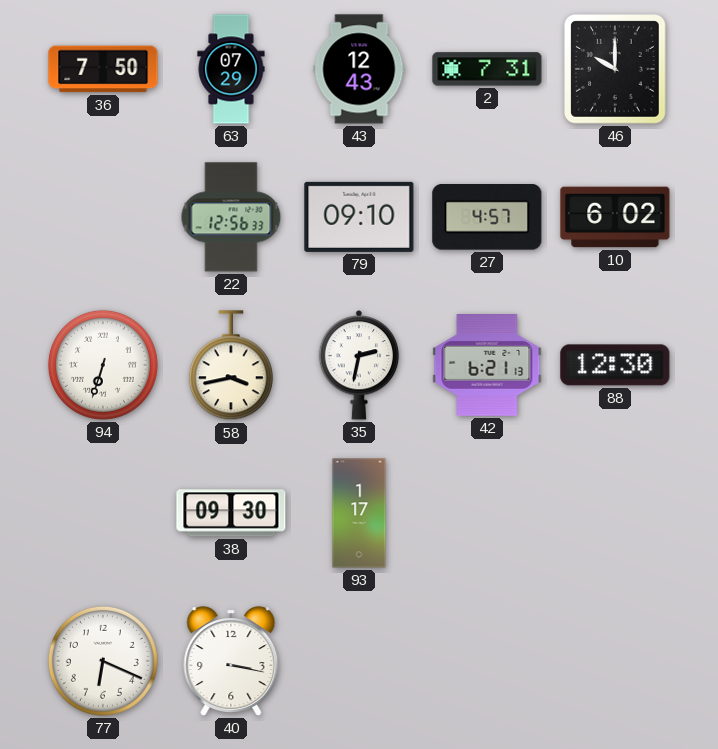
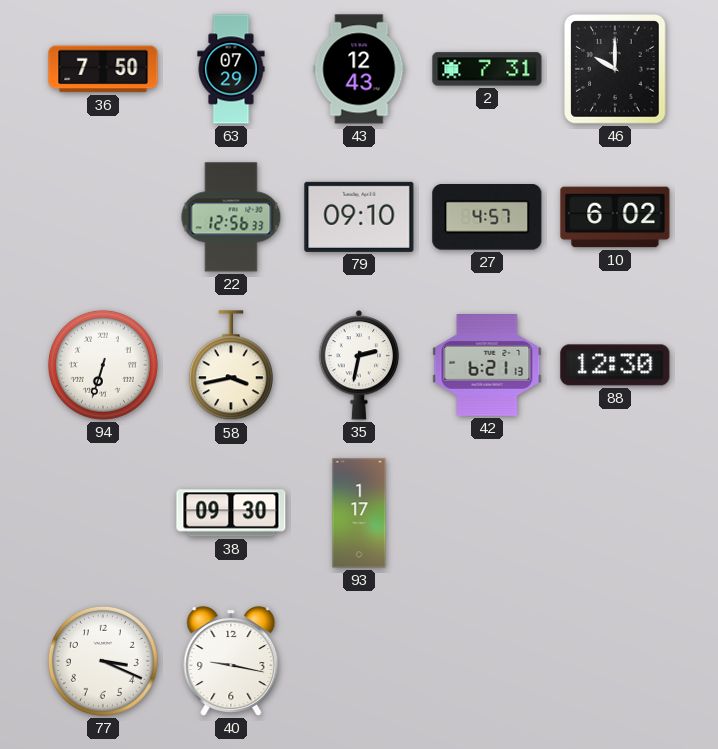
77: 6:19 -> 3:19
40: 3:17 -> 9:17
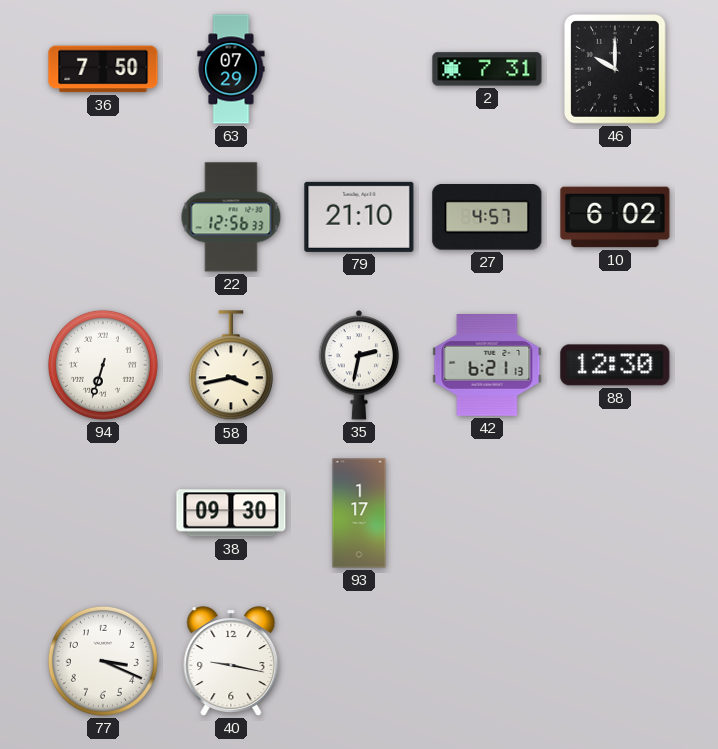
43: 12:43 -> none
79: 09:10 -> 21:10
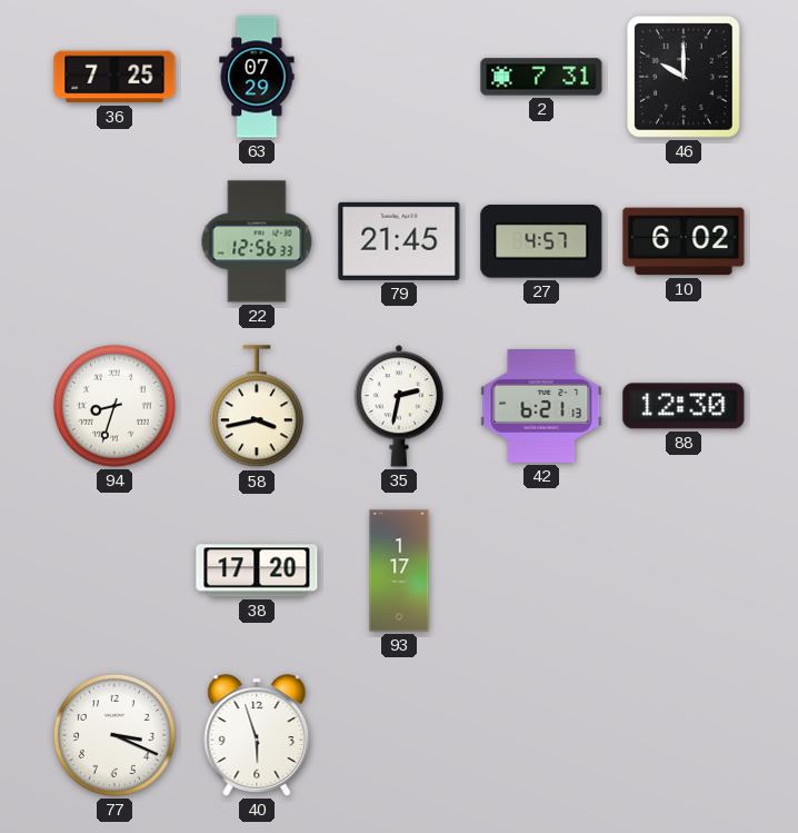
36: 7:50 -> 7:25
79: 21:10 -> 21:45
94: 6:33 -> 8:33
38: 09:30 -> 17:20
40: 9:17 -> 5:57
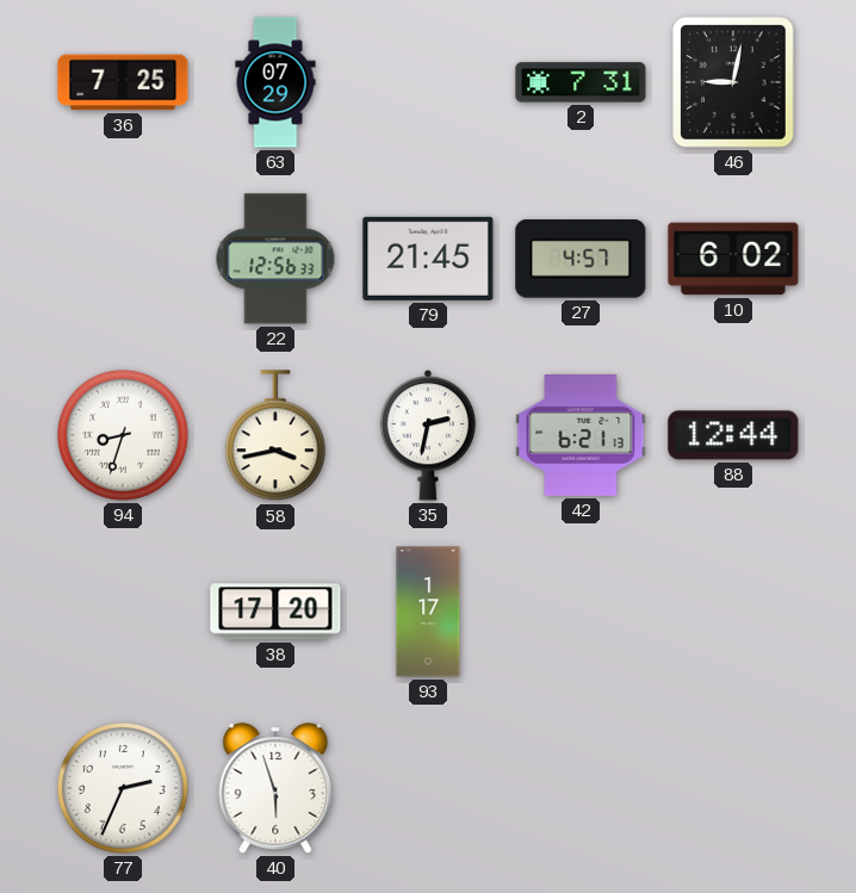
46: 10:00 -> 9:02
88: 12:30 -> 12:44
77: 3:19 -> 2:34
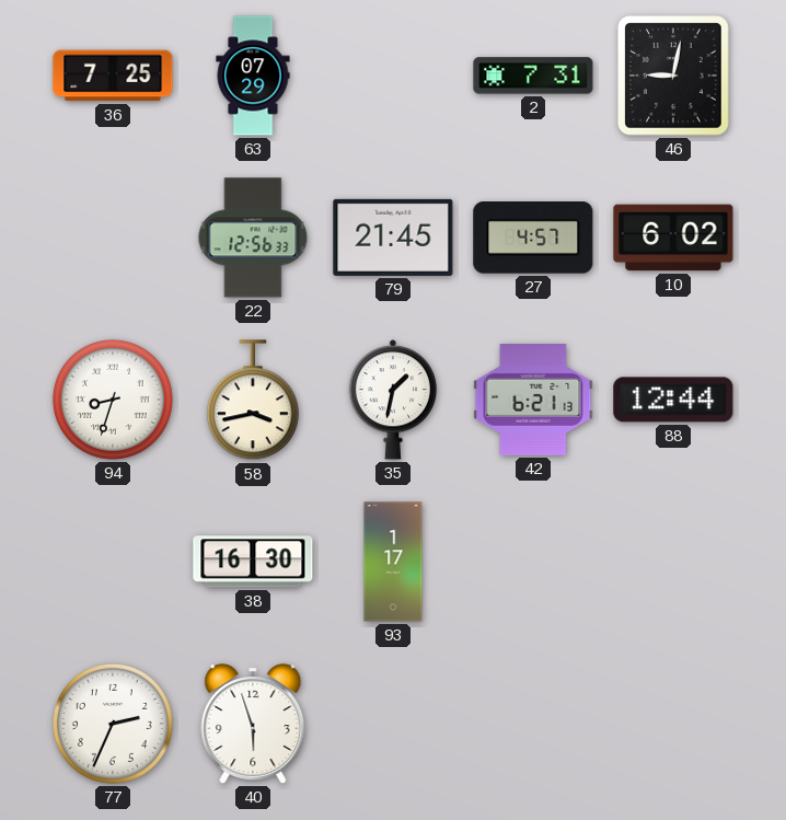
35: 2:32 -> 1:32
38: 17:20 -> 16:30
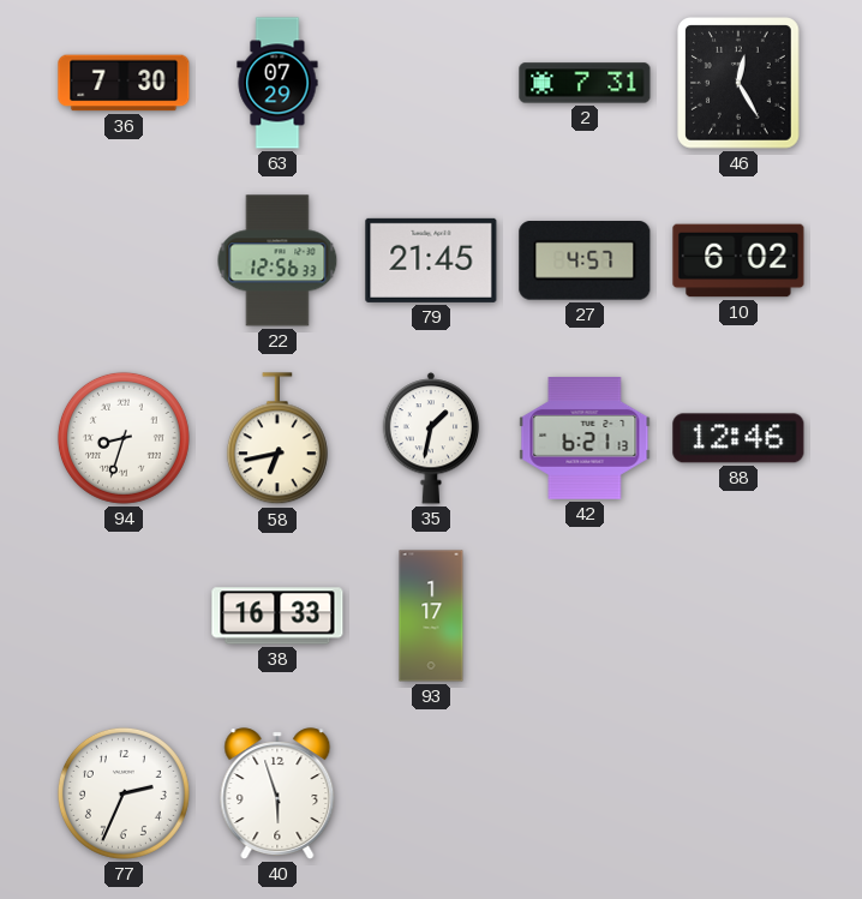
36: 7:25 -> 7:30
46: 9:02 -> 12:25
58: 3:43 -> 6:43
88: 12:44 -> 12:46
38: 16:30 -> 16:33
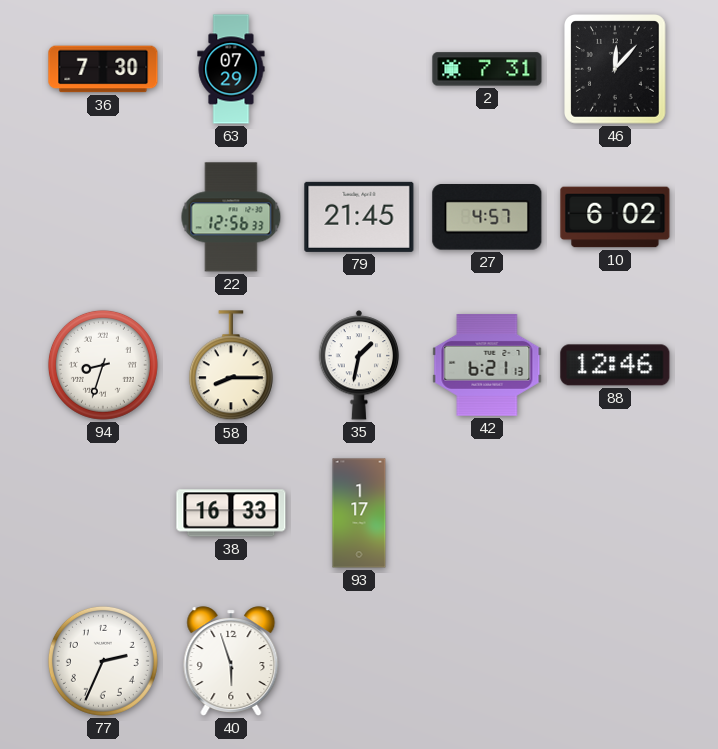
46: 12:25 -> 12:07
58: 6:43 -> 8:15
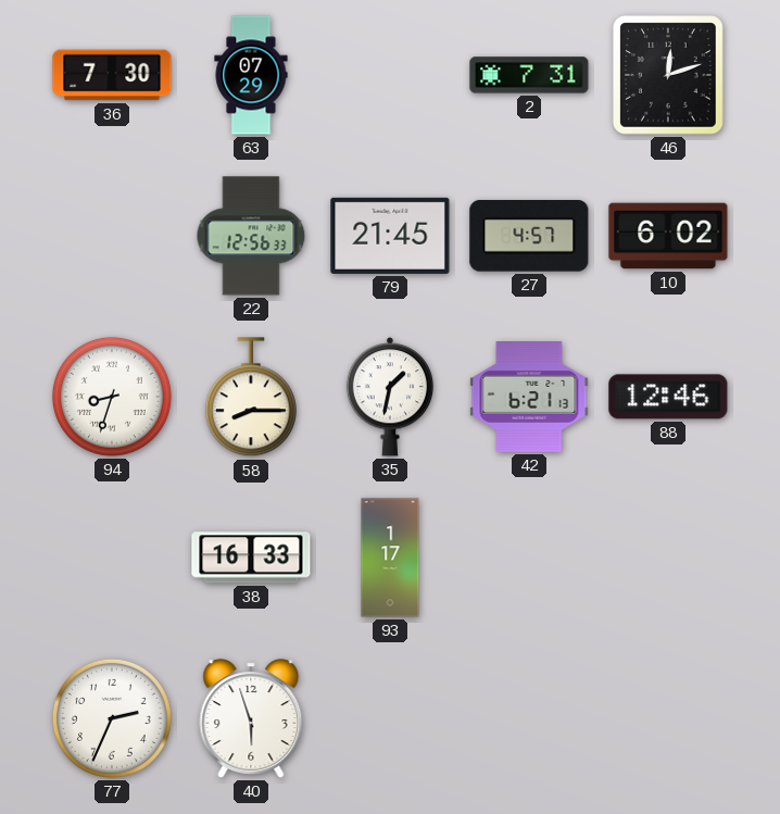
46: 12:07 -> 12:12
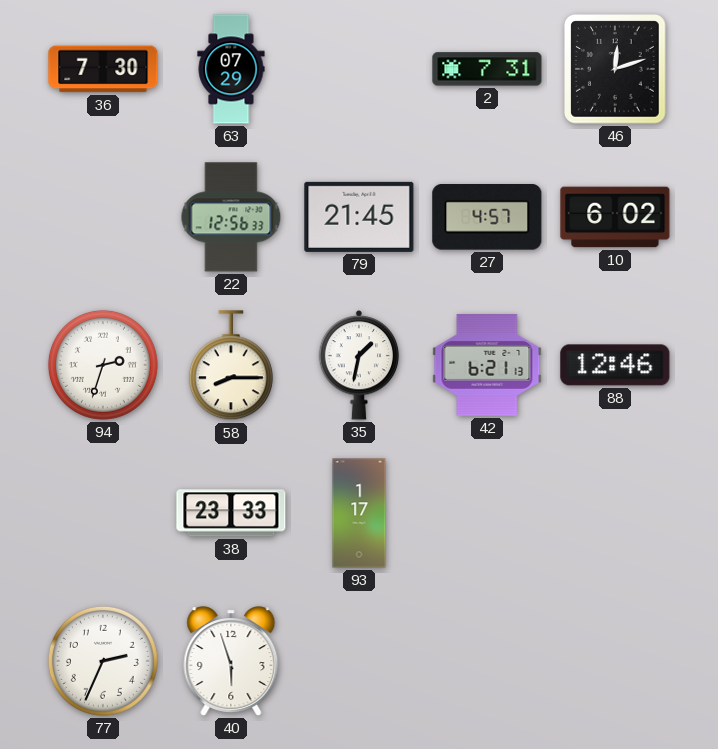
94: 8:33 -> 2:33
38: 16:33 -> 23:33
